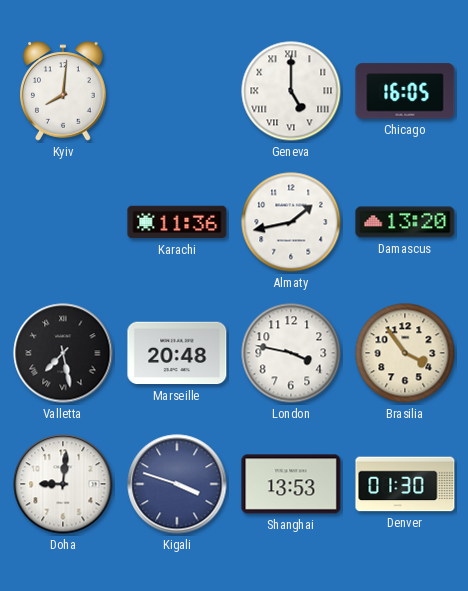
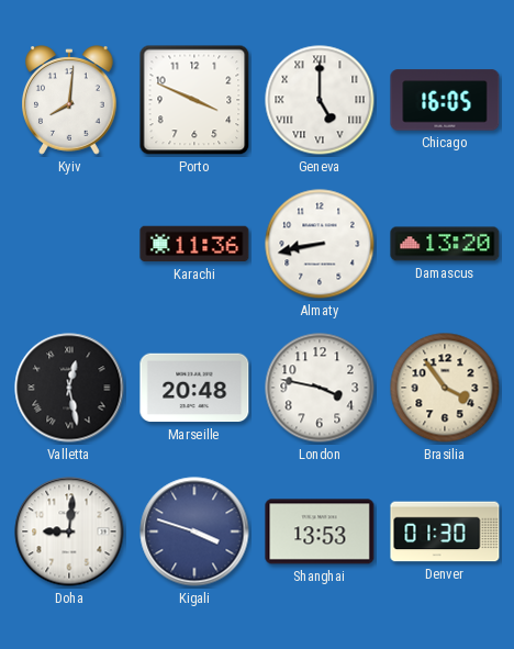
Porto: none -> 3:49
Almaty: 1:43 -> 8:43
Valletta: 7:28 -> 12:28
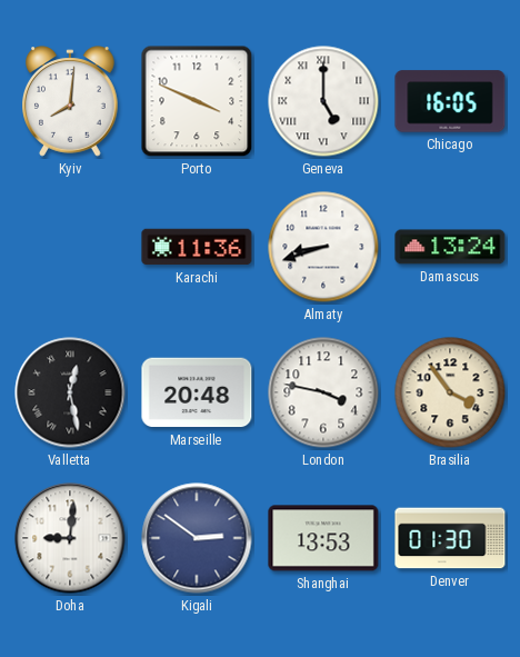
Almaty: 8:43 -> 8:42
Damascus: 13:20 -> 13:24
Kigali: 3:48 -> 2:51
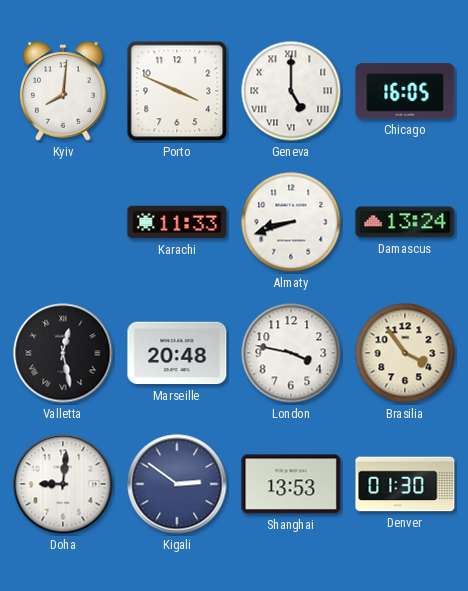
Karachi: 11:36 -> 11:33
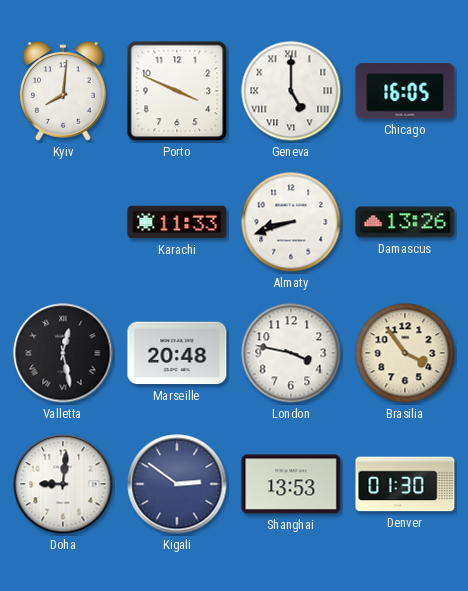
Damascus: 13:24 -> 13:26
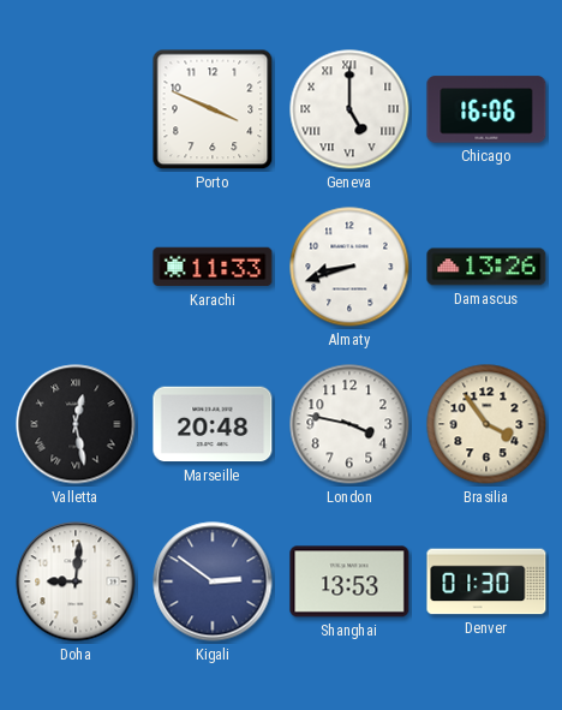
Kyiv: 8:01 -> none
Chicago: 16:05 -> 16:06
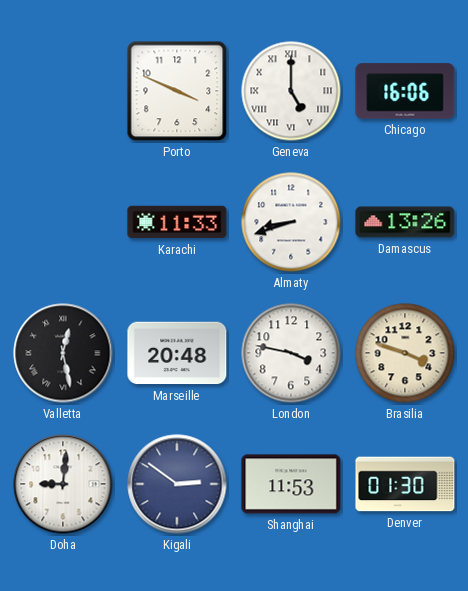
Brasilia: 3:54 -> 3:48
Shanghai: 13:53 -> 11:53
